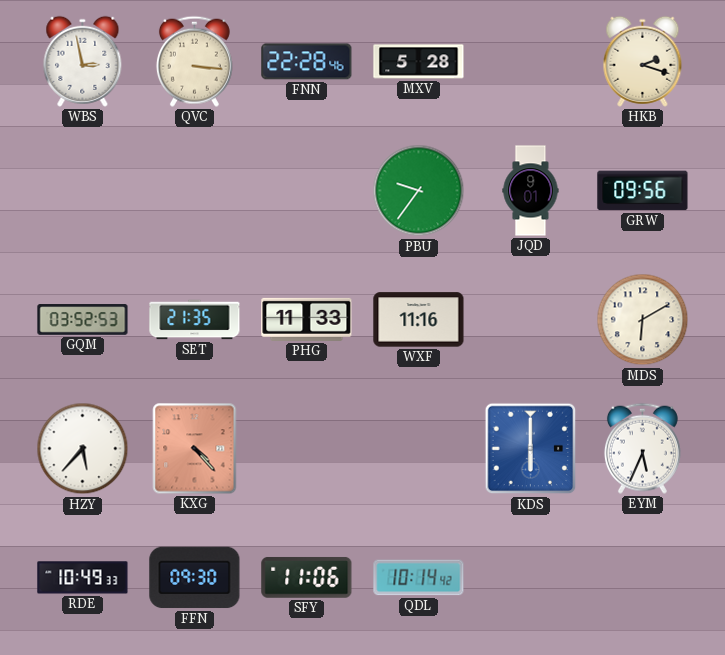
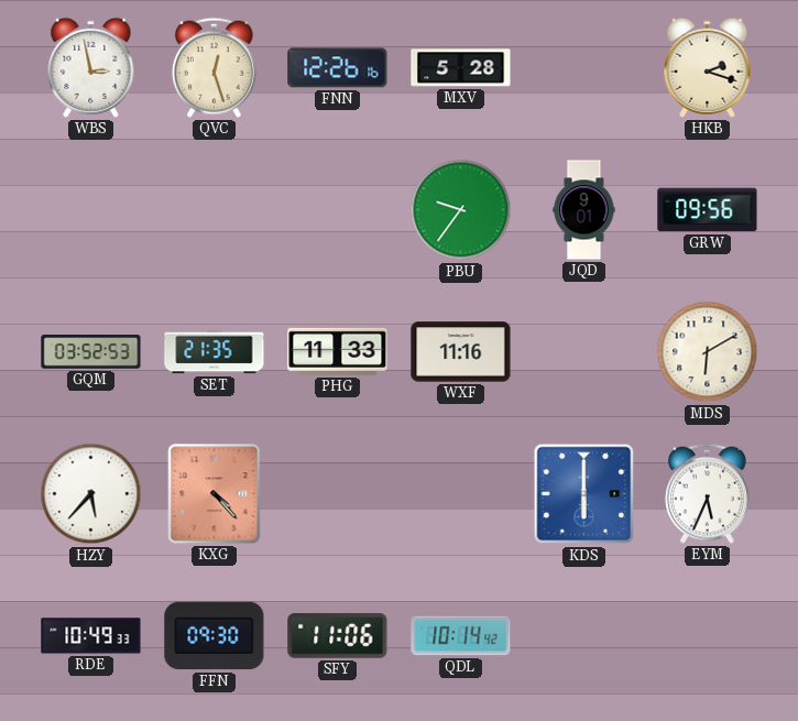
QVC: 3:16 -> 12:27
FNN: 22:28 -> 12:26
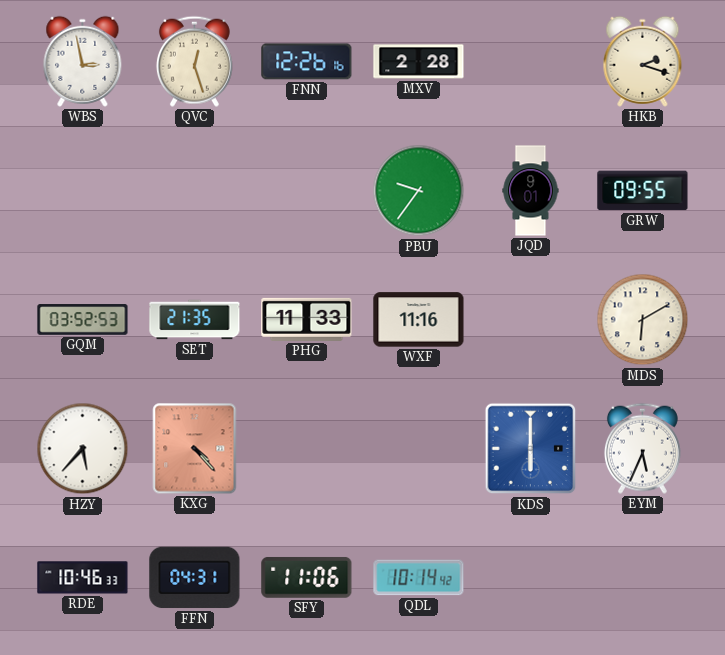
MXV: 5:28 -> 2:28
GRW: 09:56 -> 09:55
RDE: 10:49 -> 10:46
FFN: 09:30 -> 04:31
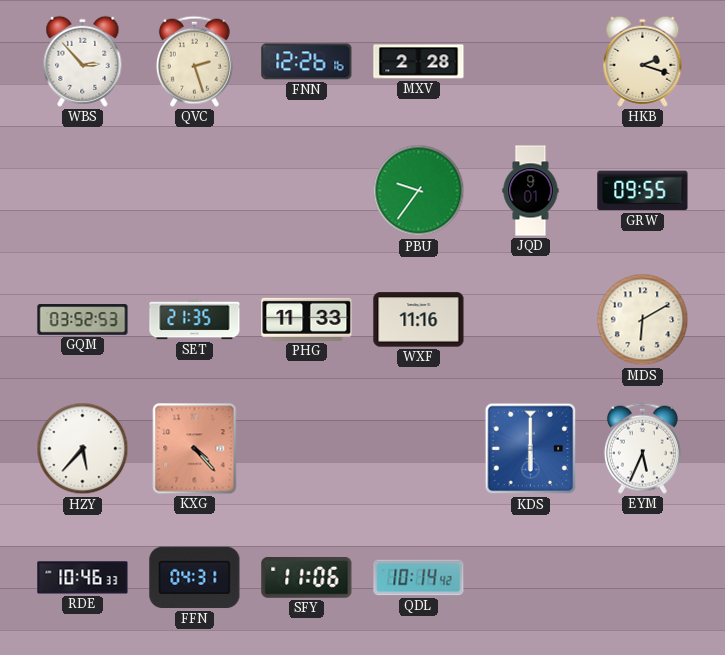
WBS: 2:58 -> 2:53
QVC: 12:27 -> 2:27
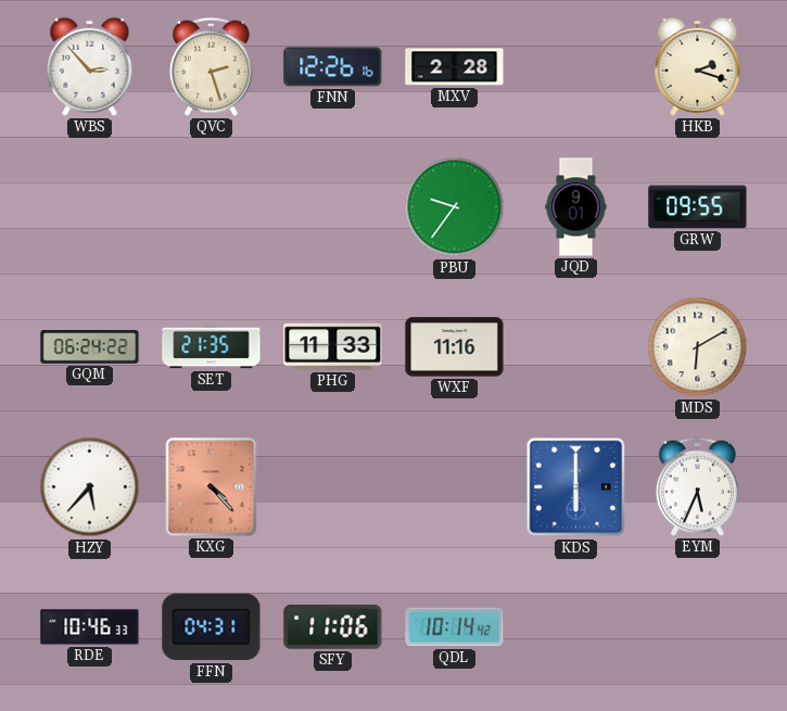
GQM: 03:52 -> 06:24
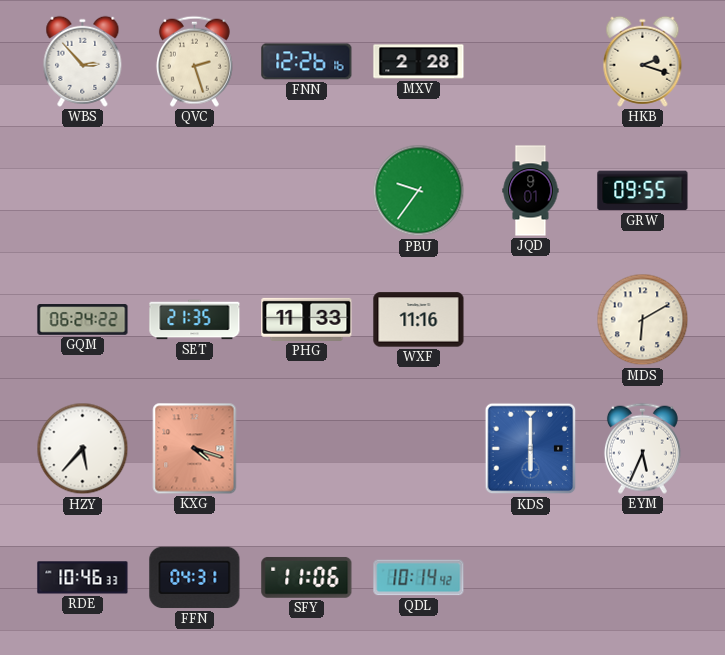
KXG: 4:23 -> 4:18
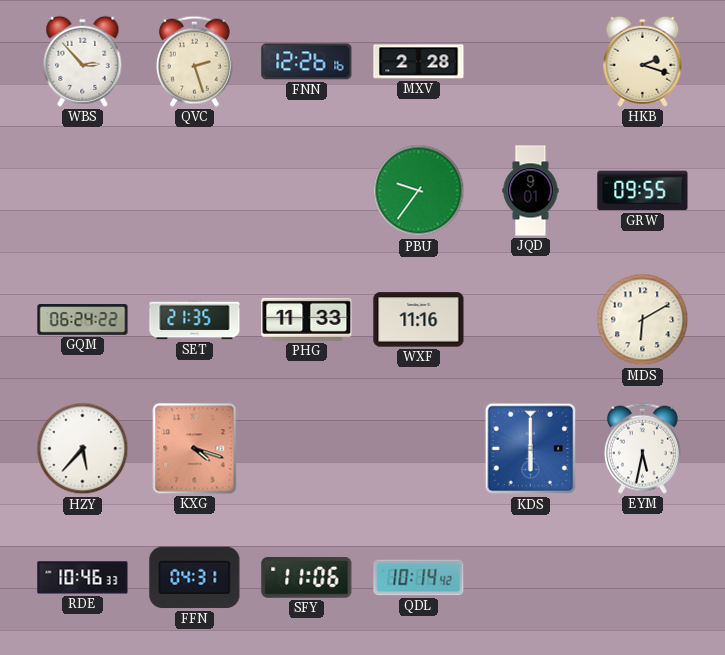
EYM: 5:34 -> 5:32
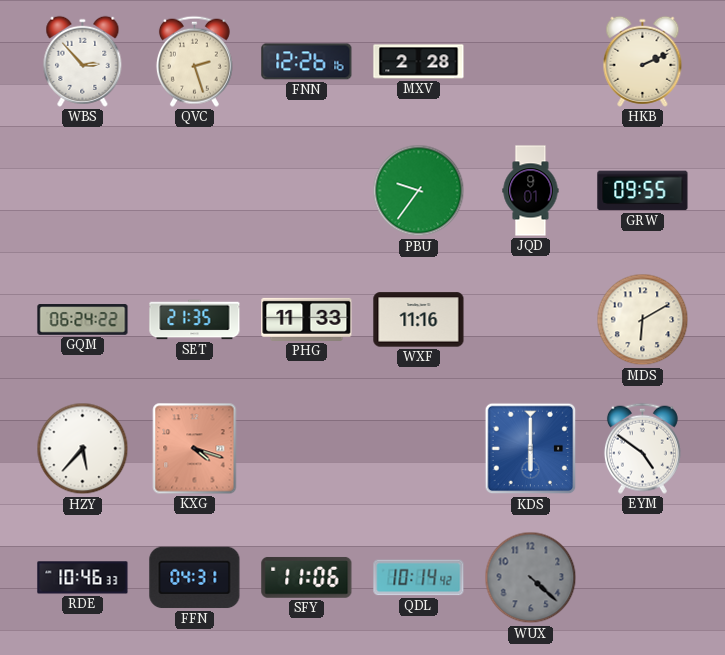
HKB: 2:18 -> 2:11
EYM: 5:32 -> 4:51
WUX: none -> 4:22
